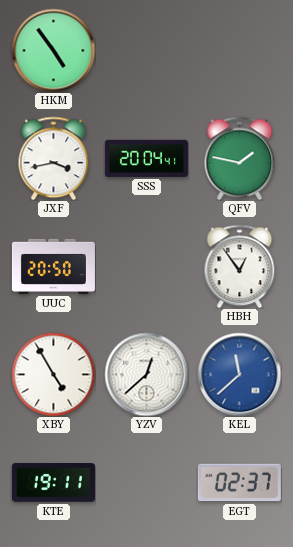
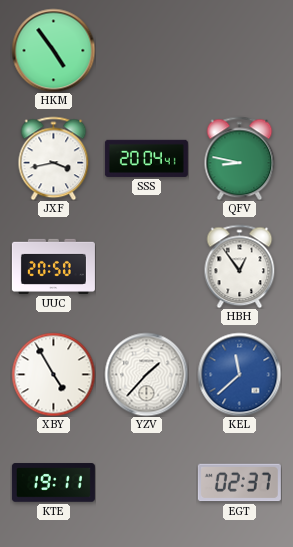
QFV: 1:47 -> 8:47
YZV: 12:38 -> 1:37
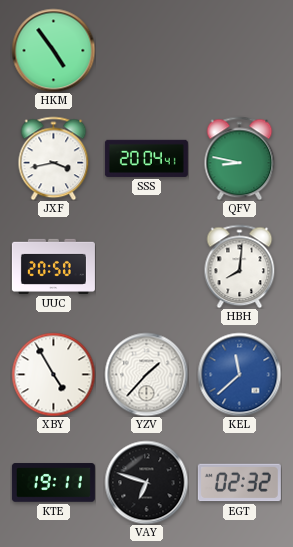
HBH: 12:54 -> 8:01
VAY: none -> 6:48
EGT: 02:37 -> 02:32
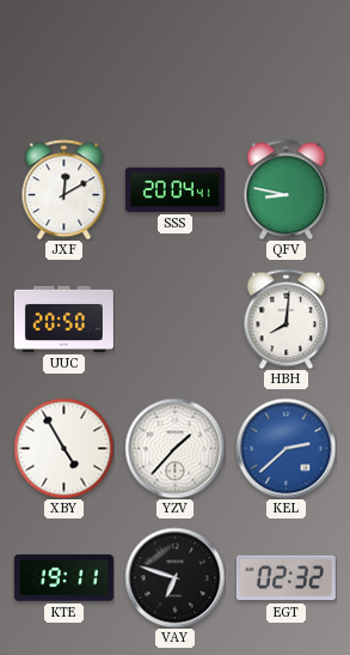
HKM: 4:54 -> none
JXF: 3:43 -> 12:10
KEL: 11:38 -> 2:38
